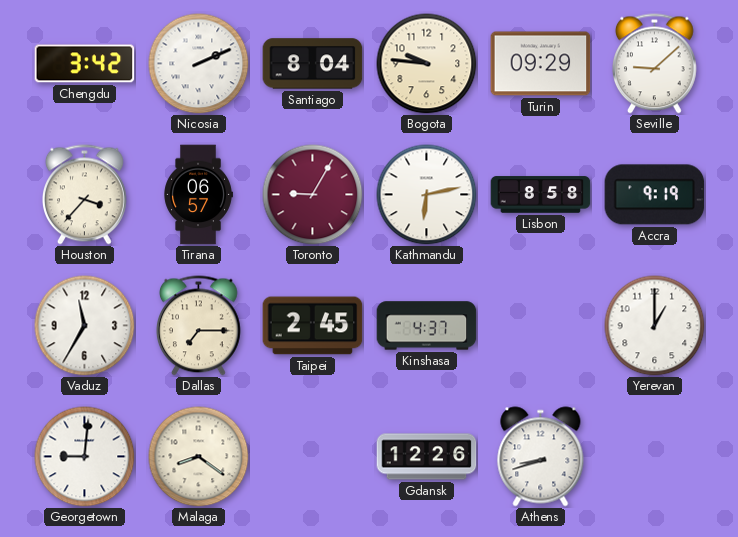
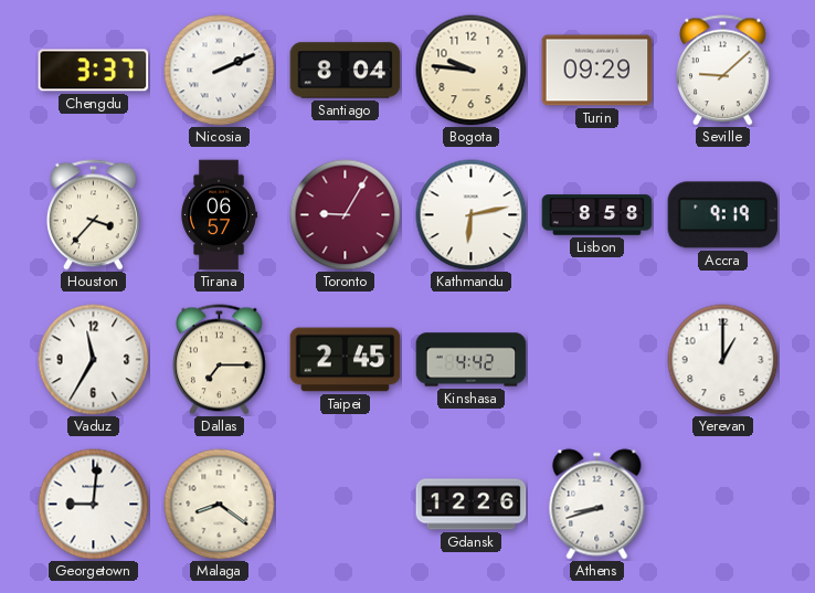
Chengdu: 3:42 -> 3:37
Kinshasa: 4:37 -> 4:42
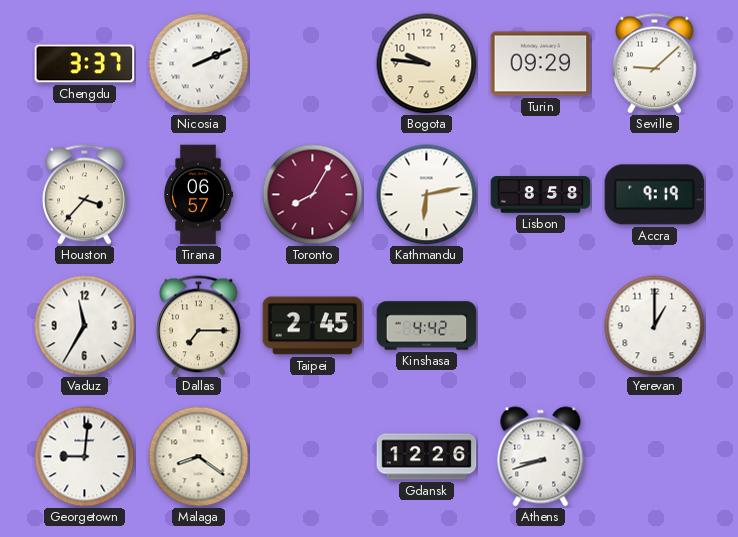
Santiago: 8:04 -> none
Toronto: 9:05 -> 8:05
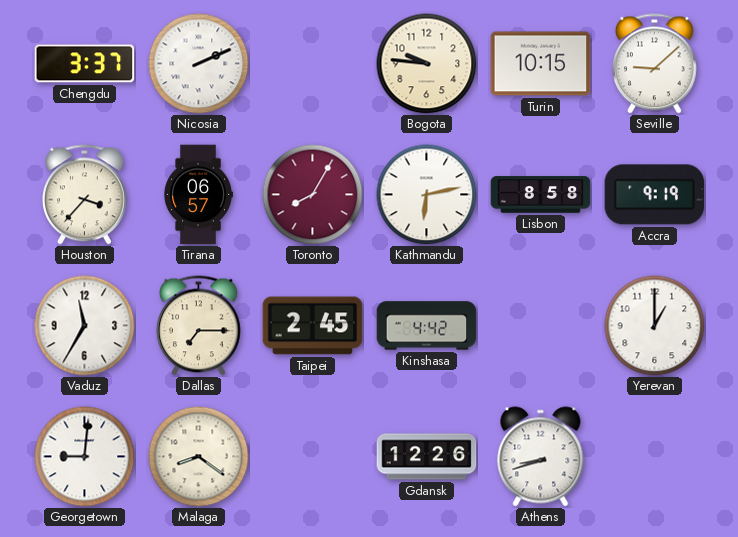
Turin: 09:29 -> 10:15
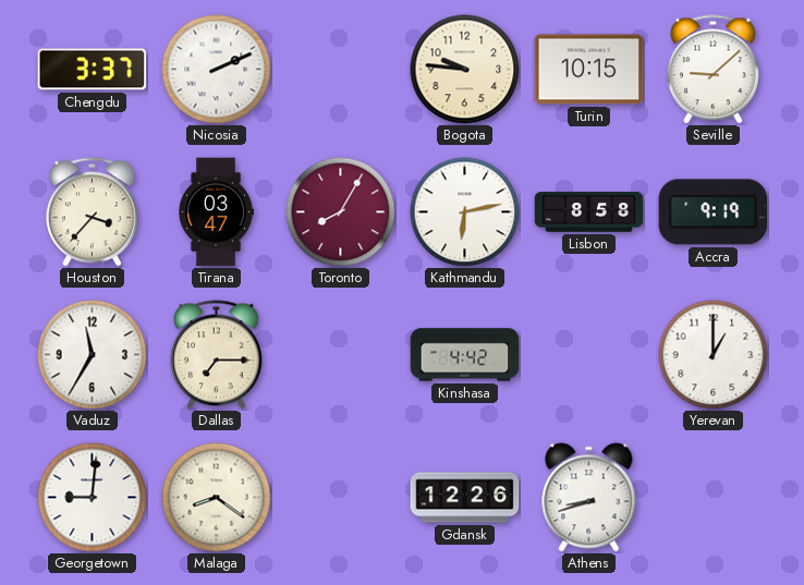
Tirana: 06:57 -> 03:47
Taipei: 2:45 -> none
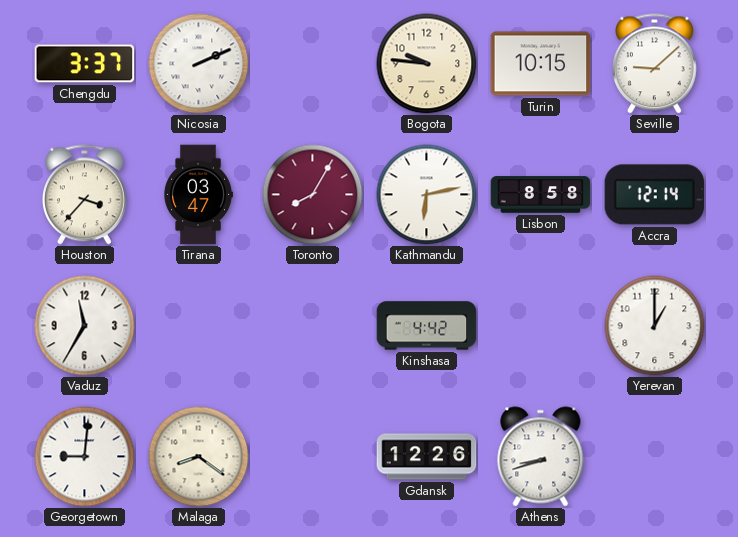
Accra: 9:19 -> 12:14
Dallas: 7:15 -> none
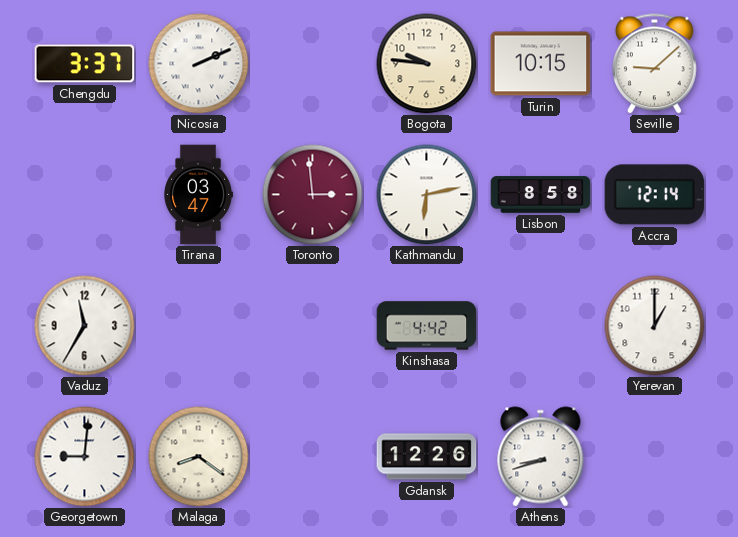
Houston: 3:37 -> none
Toronto: 8:05 -> 2:59
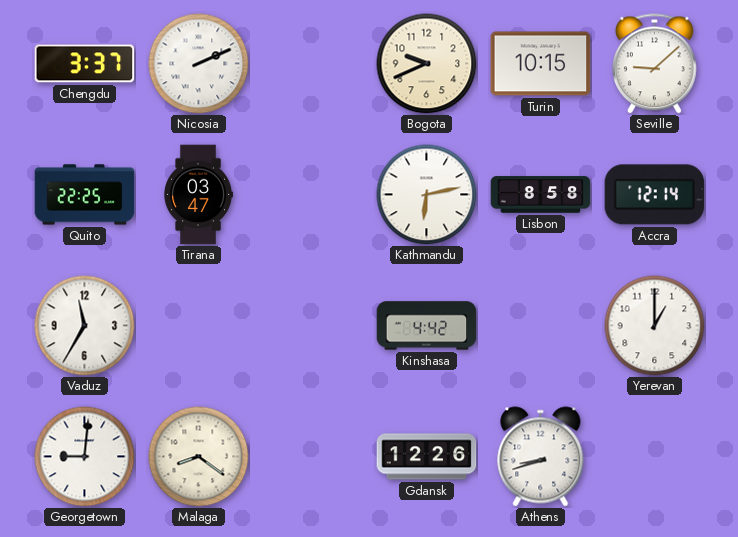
Bogota: 9:46 -> 9:41
Quito: none -> 22:25
Toronto: 2:59 -> none
